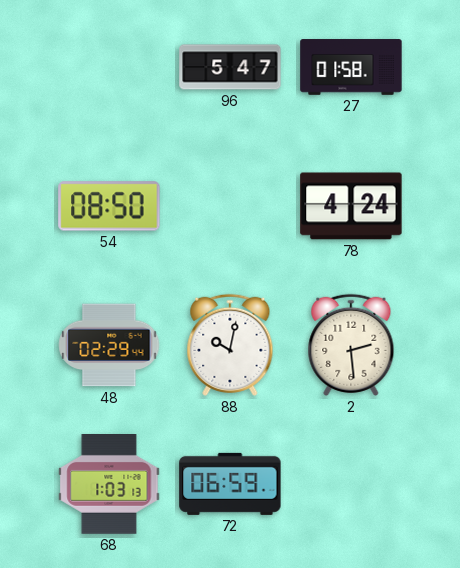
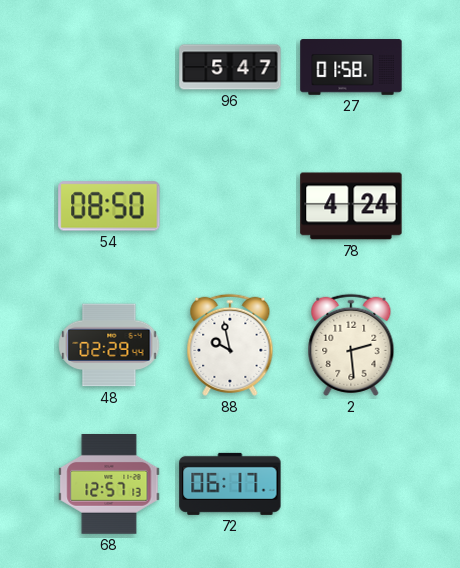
88: 10:02 -> 9:58
68: 1:03 -> 12:57
72: 06:59 -> 06:17
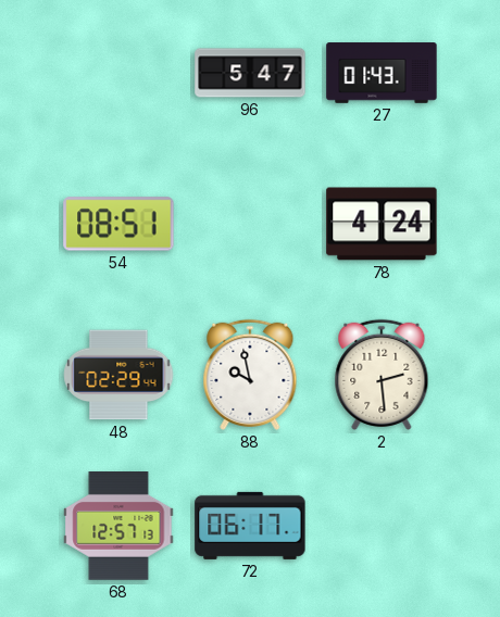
27: 01:58 -> 01:43
54: 08:50 -> 08:51
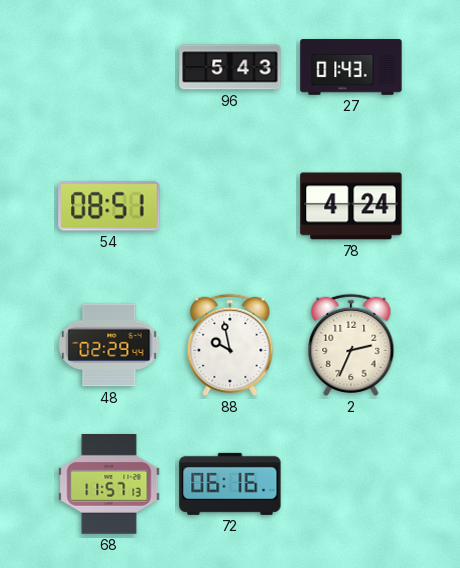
96: 5:47 -> 5:43
2: 2:29 -> 2:34
68: 12:57 -> 11:57
72: 06:17 -> 06:16
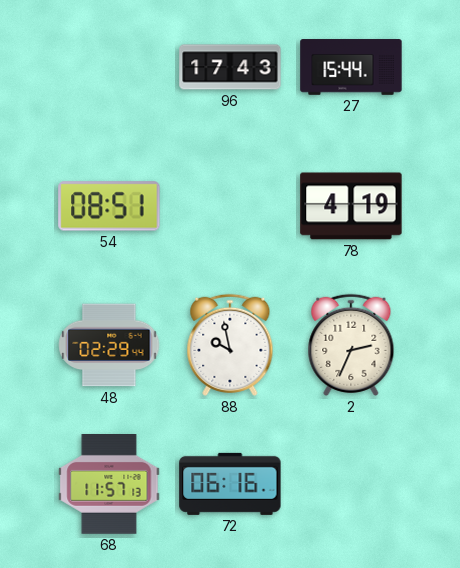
96: 5:43 -> 17:43
27: 01:43 -> 15:44
78: 4:24 -> 4:19
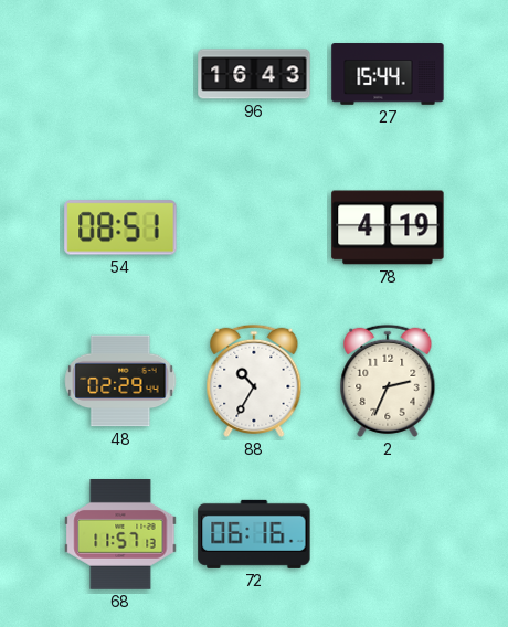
96: 17:43 -> 16:43
88: 9:58 -> 10:35
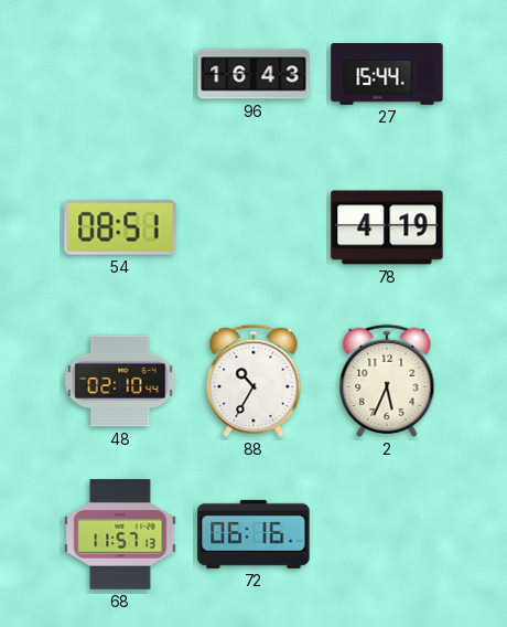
48: 02:29 -> 02:10
2: 2:34 -> 5:34
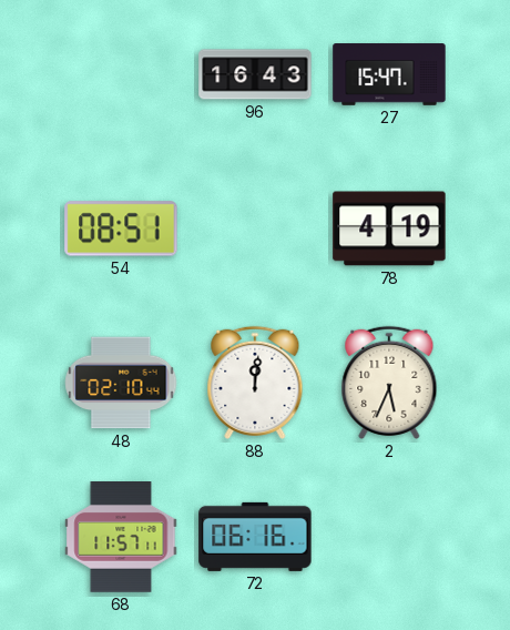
27: 15:44 -> 15:47
88: 10:35 -> 12:01
68: 11:57:13 -> 11:57:11
